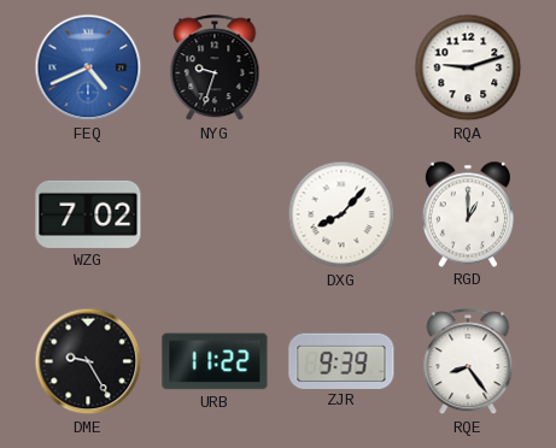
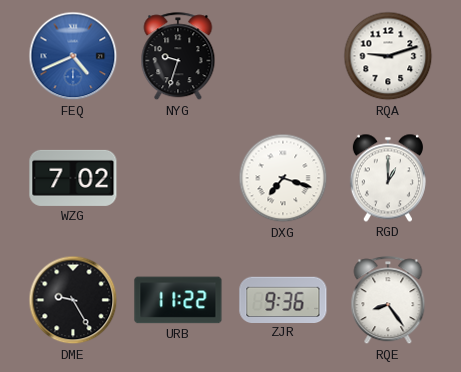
DXG: 8:07 -> 7:18
ZJR: 9:39 -> 9:36
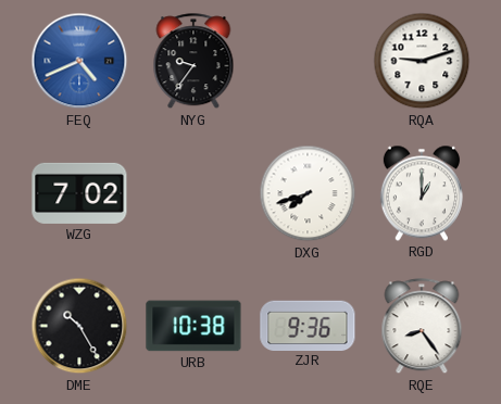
NYG: 9:33 -> 9:36
DXG: 7:18 -> 7:42
DME: 9:25 -> 10:25
URB: 11:22 -> 10:38
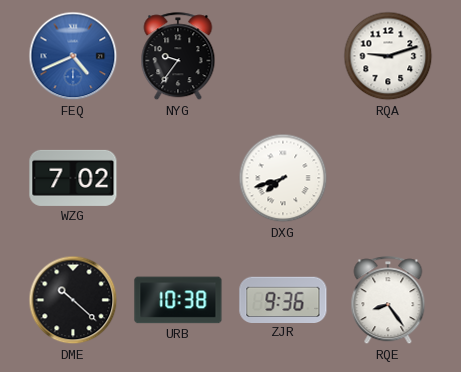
RGD: 1:00 -> none
DME: 10:25 -> 10:22
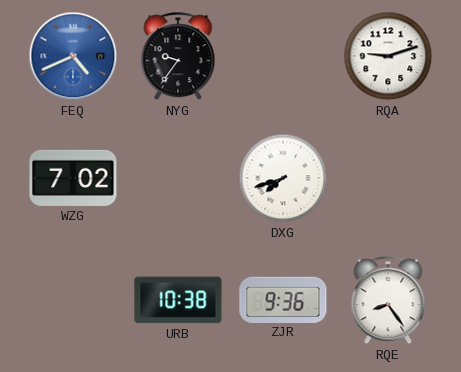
DME: 10:22 -> none
